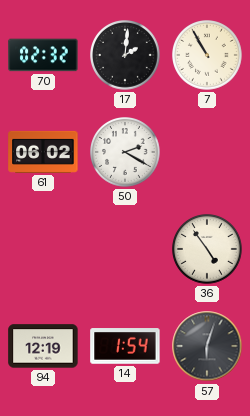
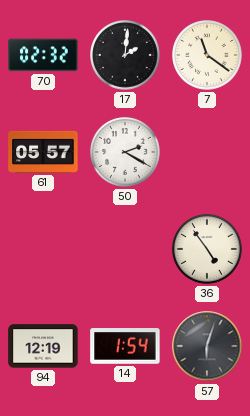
7: 10:55 -> 11:21
61: 06:02 -> 05:57
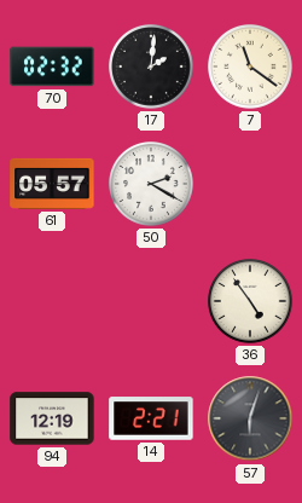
14: 1:54 -> 2:21
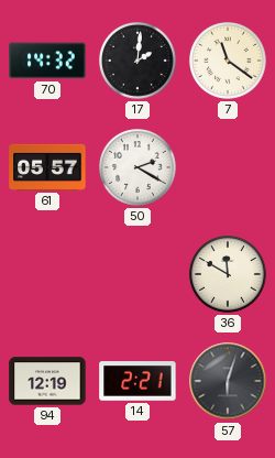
70: 02:32 -> 14:32
36: 4:54 -> 11:50
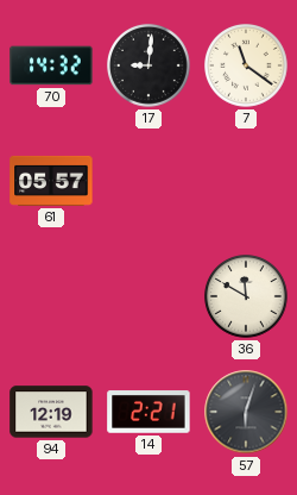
17: 2:01 -> 9:01
50: 2:20 -> none
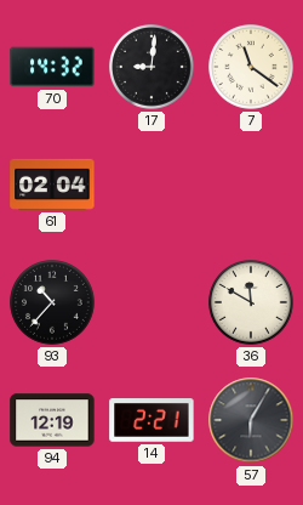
61: 05:57 -> 02:04
93: none -> 10:37
57: 6:03 -> 6:05
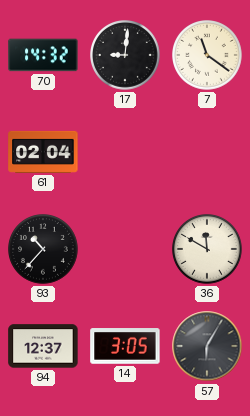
94: 12:19 -> 12:37
14: 2:21 -> 3:05
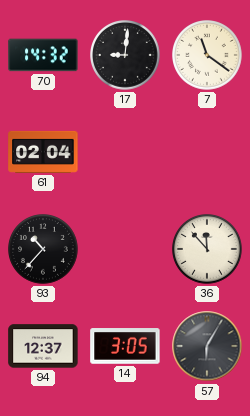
36: 11:50 -> 11:53
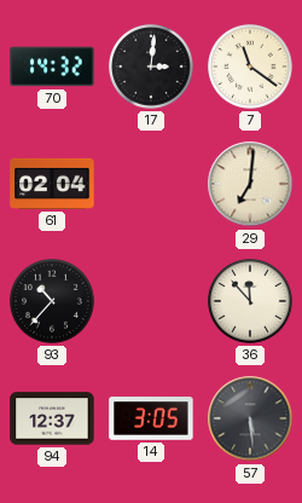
17: 9:01 -> 3:01
29: none -> 7:01
57: 6:05 -> 5:29
